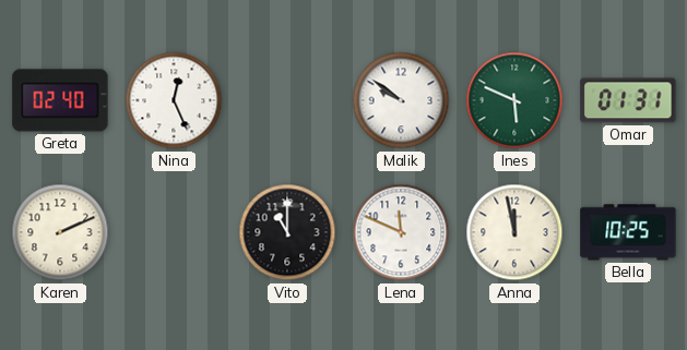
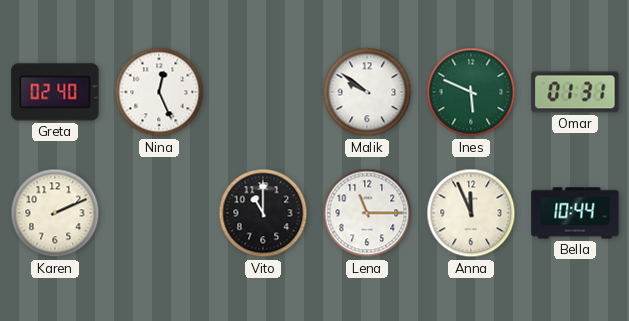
Lena: 11:49 -> 11:15
Anna: 11:58 -> 11:56
Bella: 10:25 -> 10:44
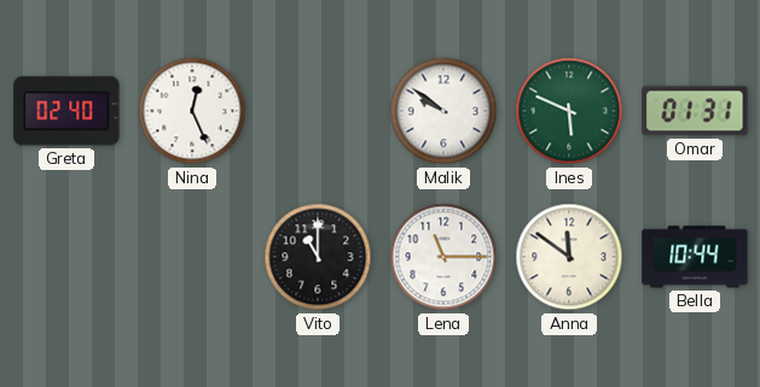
Karen: 2:11 -> none
Anna: 11:56 -> 11:51
